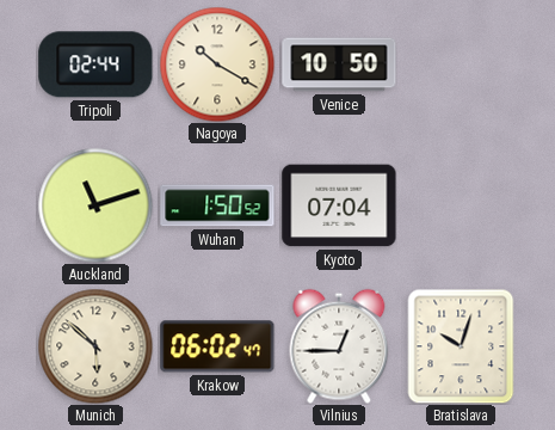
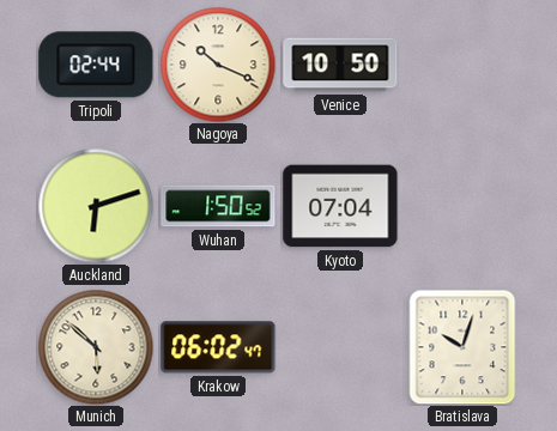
Nagoya: 10:20 -> 10:19
Auckland: 11:12 -> 6:12
Vilnius: 12:45 -> none
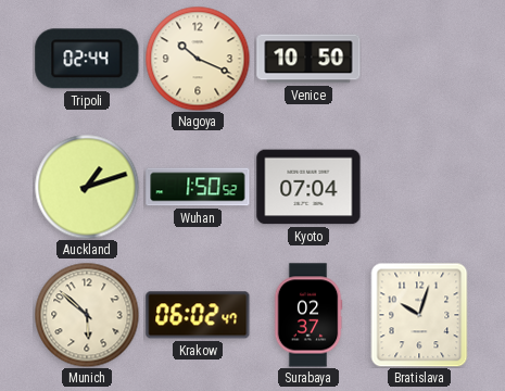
Auckland: 6:12 -> 1:12
Surabaya: none -> 02:37
